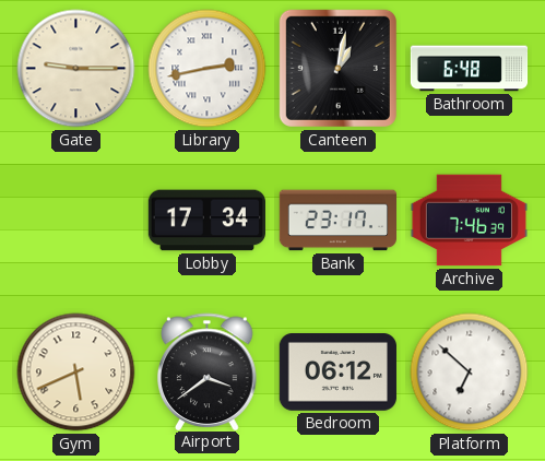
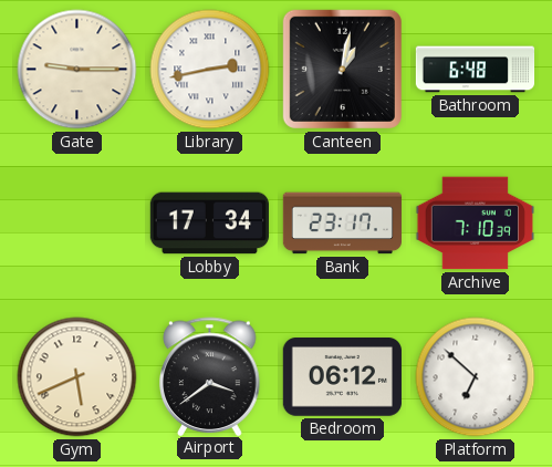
Archive: 7:46 -> 7:10
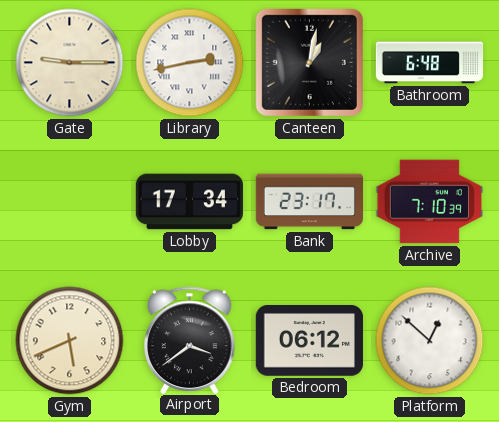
Platform: 6:52 -> 12:52
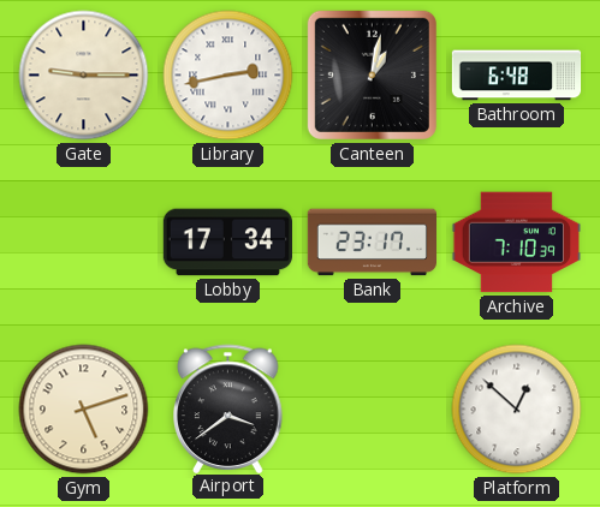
Gym: 5:41 -> 5:12
Bedroom: 06:12 -> none
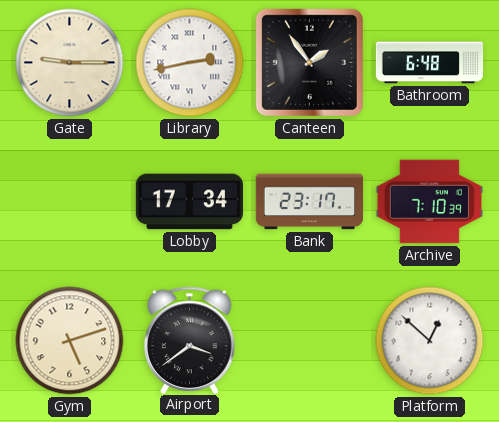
Canteen: 1:02 -> 1:54
